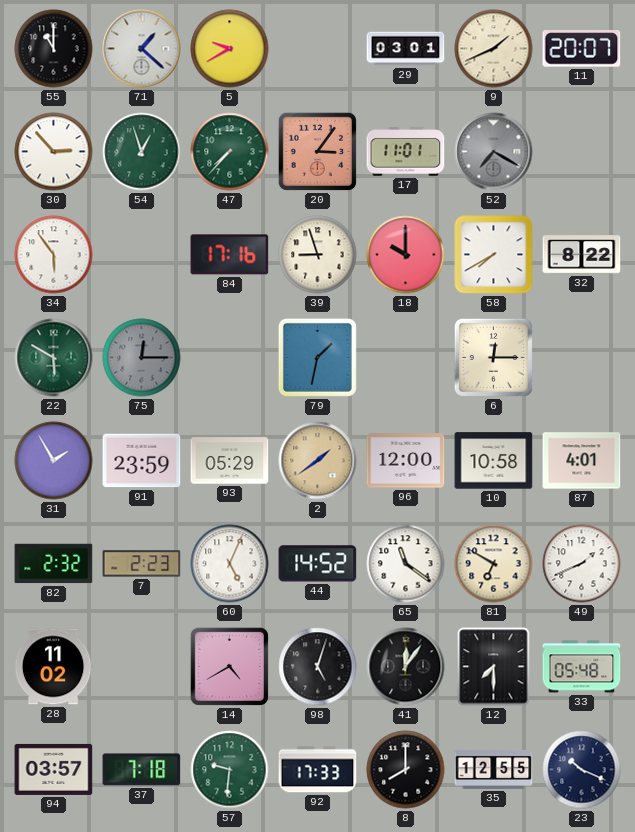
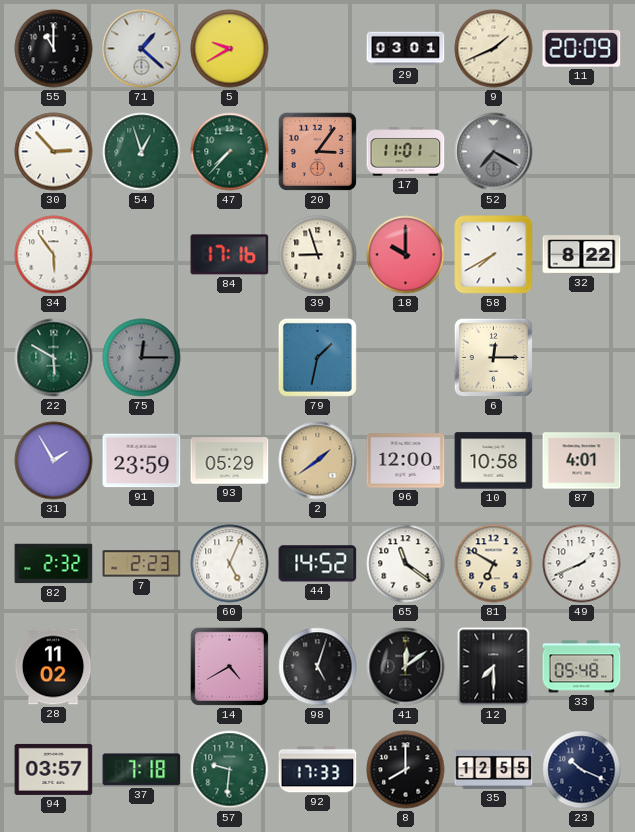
11: 20:07 -> 20:09
41: 12:06 -> 12:09
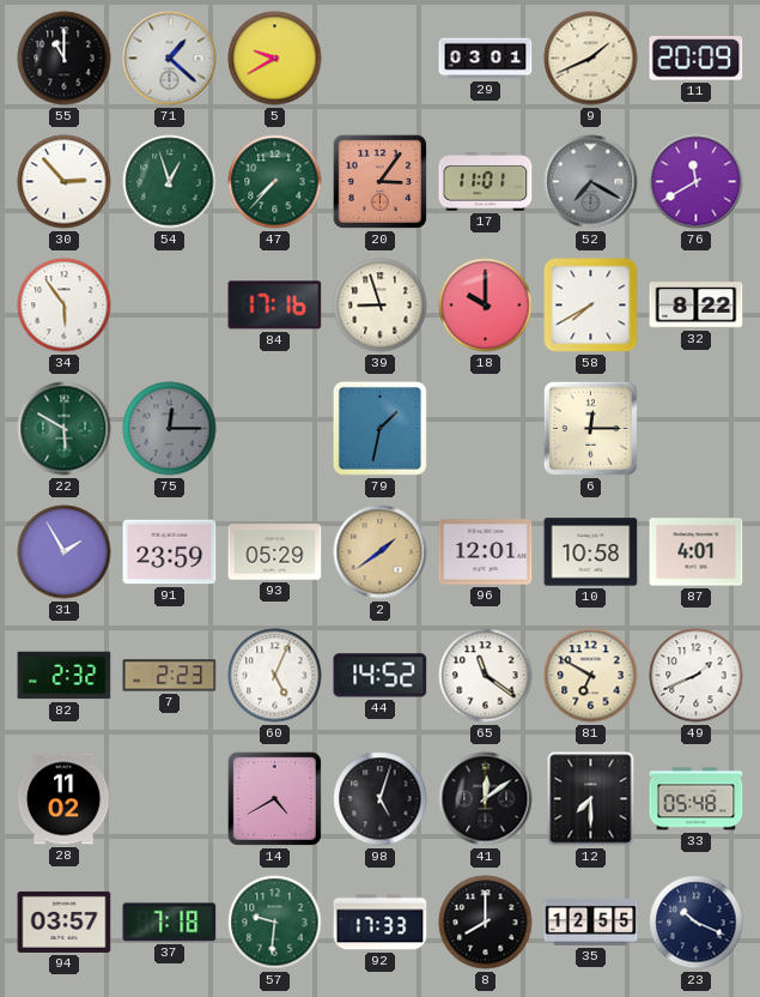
76: none -> 11:40
96: 12:00 -> 12:01
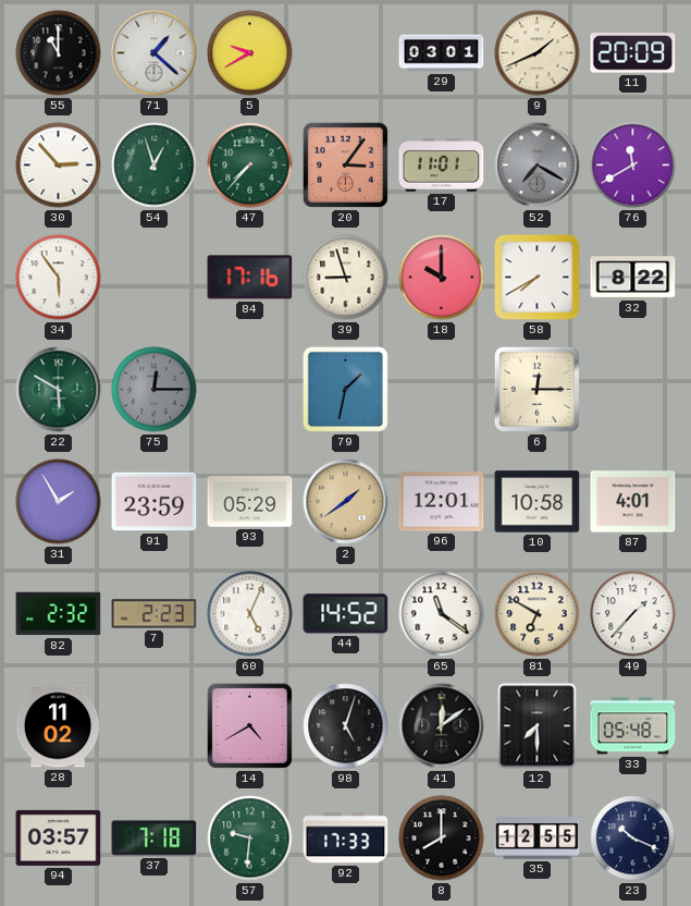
49: 1:41 -> 1:37
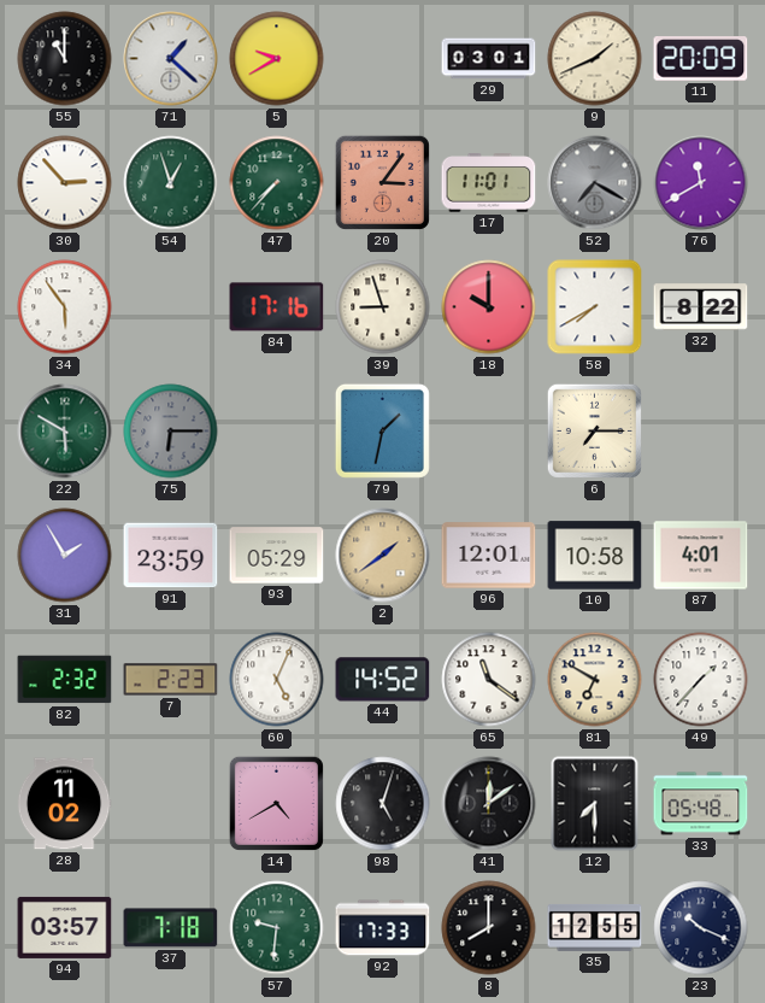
75: 12:15 -> 6:15
6: 12:15 -> 7:15
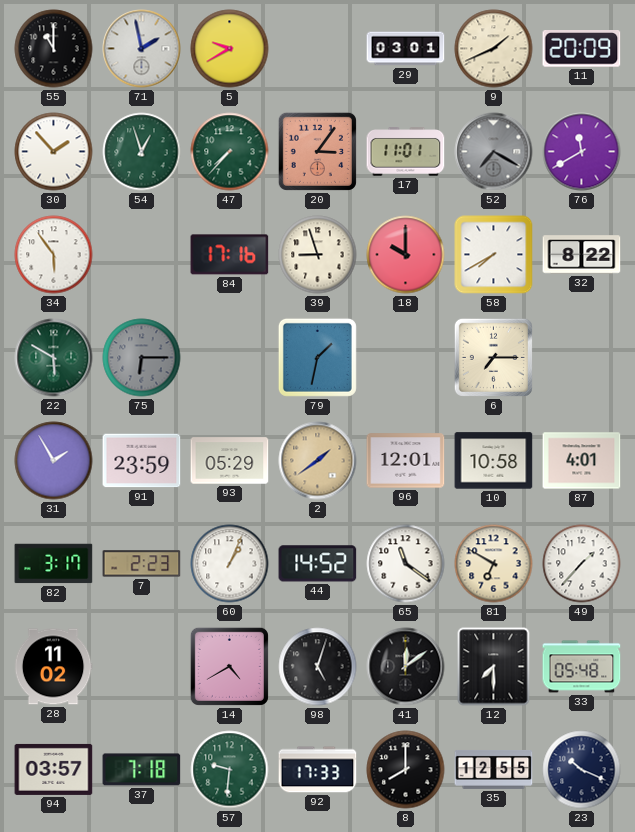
71: 1:22 -> 1:58
30: 2:53 -> 1:53
82: 2:32 -> 3:17
60: 5:04 -> 1:04
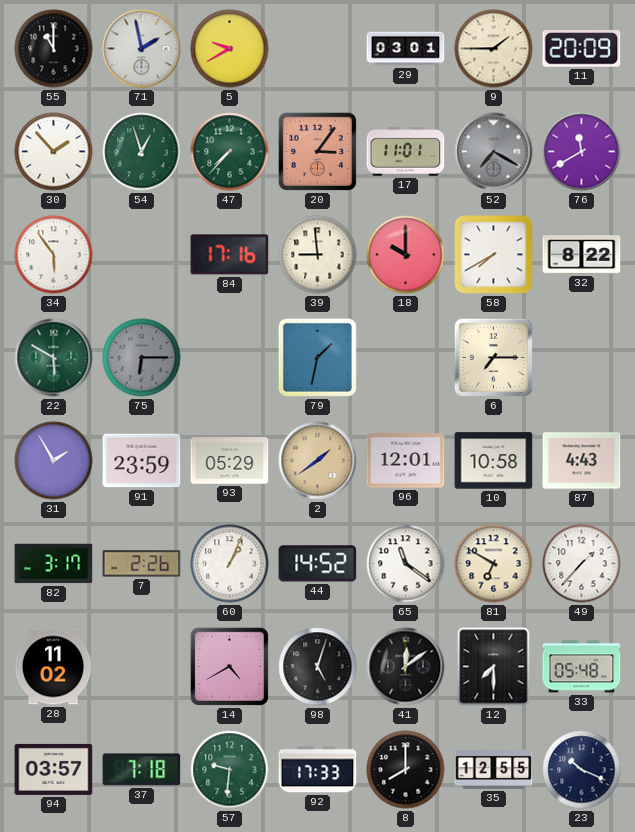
9: 1:41 -> 1:45
39: 8:57 -> 8:59
87: 4:01 -> 4:43
7: 2:23 -> 2:26
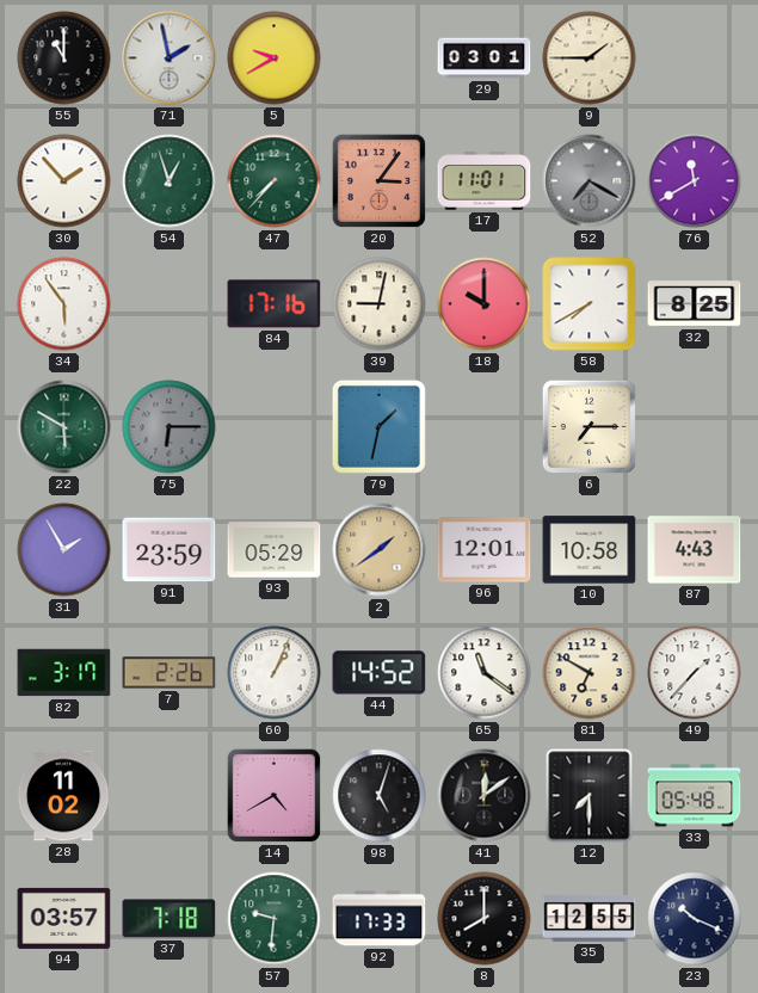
11: 20:09 -> none
39: 8:59 -> 9:02
32: 8:22 -> 8:25
